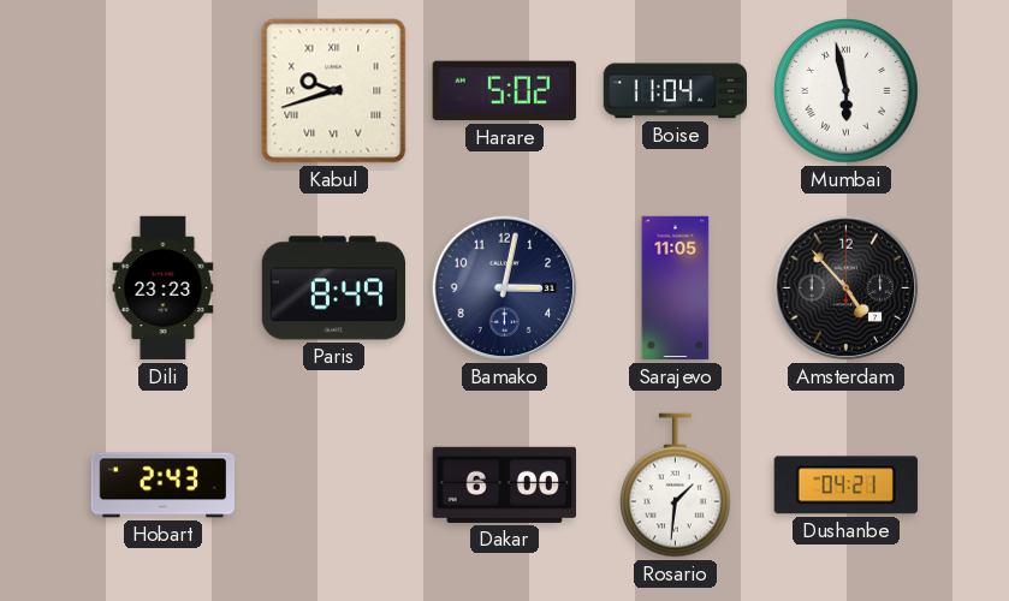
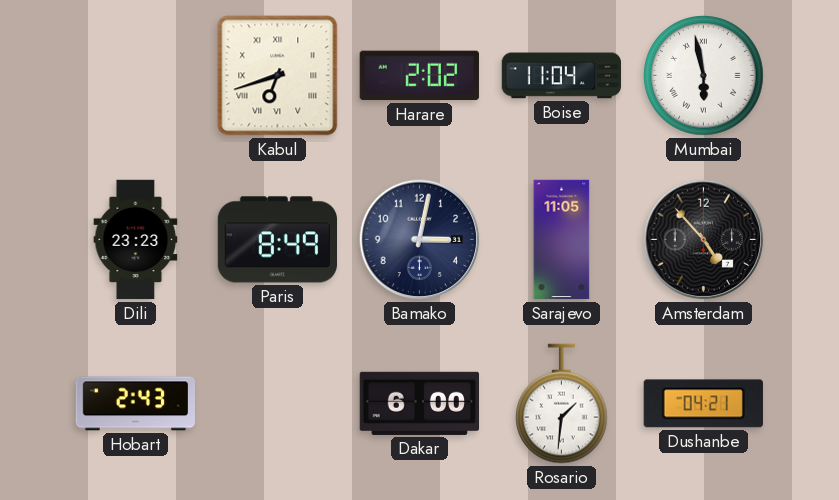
Kabul: 9:42 -> 6:42
Harare: 5:02 -> 2:02
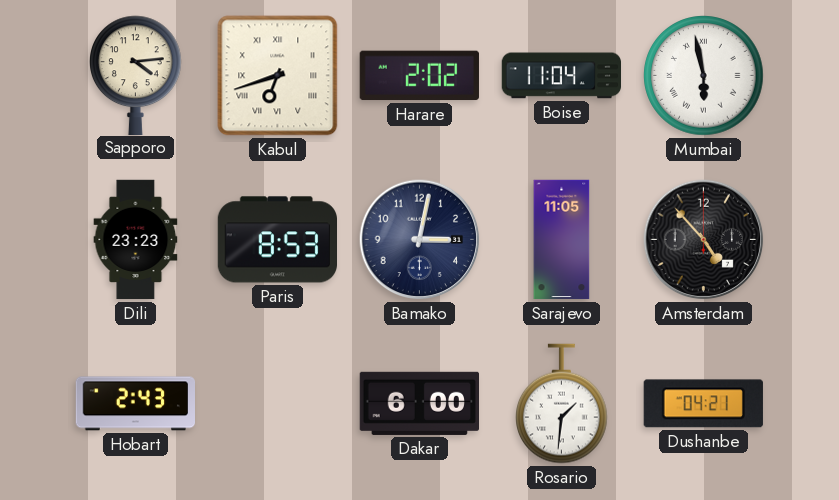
Sapporo: none -> 4:14
Paris: 8:49 -> 8:53
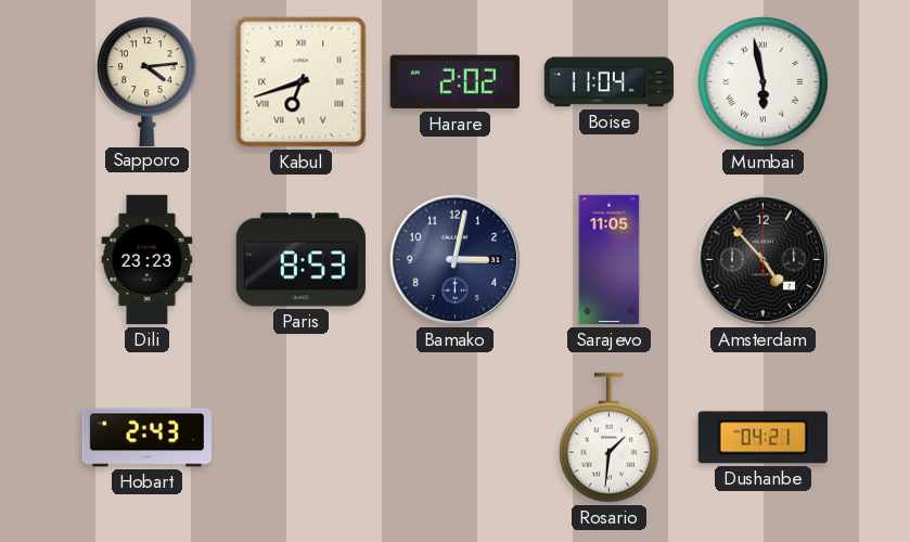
Dakar: 6:00 -> none
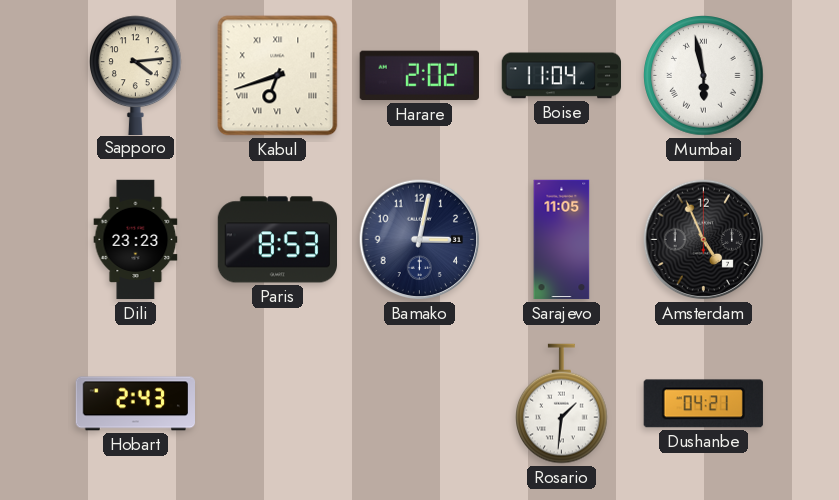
Amsterdam: 4:53 -> 4:56
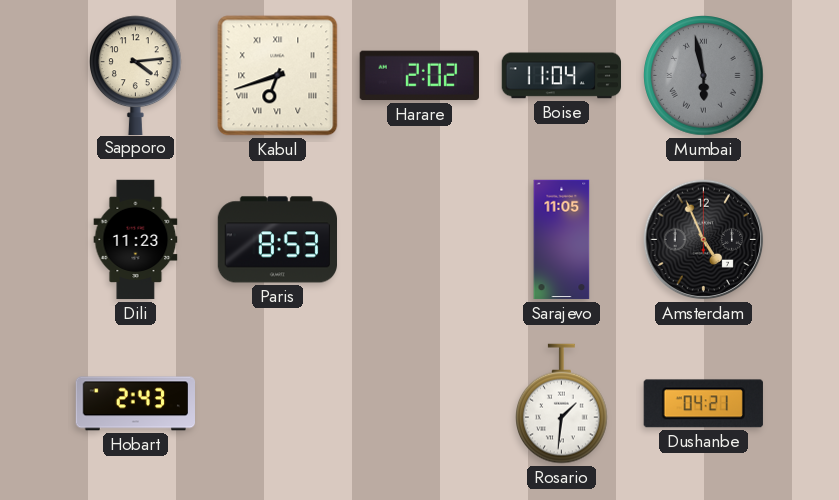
Mumbai dial: white -> grey
Dili: 23:23 -> 11:23
Bamako: 3:02 -> none
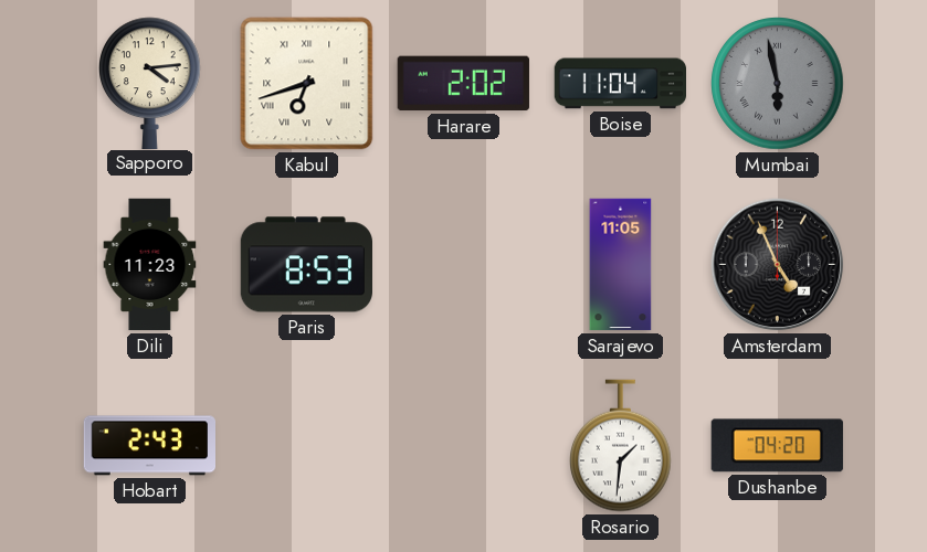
Dushanbe: 04:21 -> 04:20
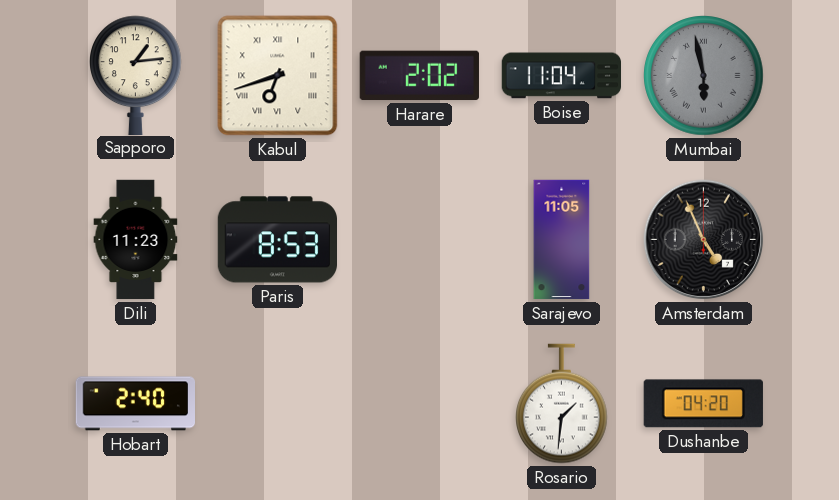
Sapporo: 4:14 -> 1:14
Hobart: 2:43 -> 2:40
